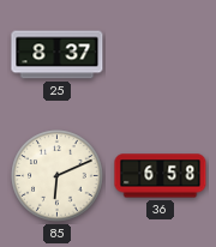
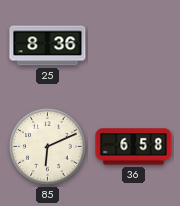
25: 8:37 -> 8:36
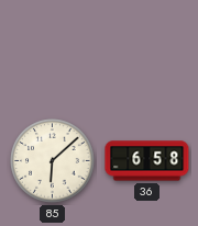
25: 8:36 -> none
85: 6:11 -> 6:08
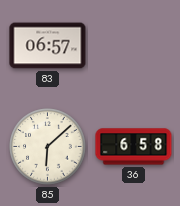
83: none -> 06:57
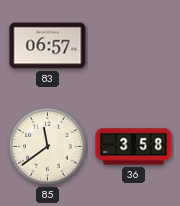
85: 6:08 -> 11:39
36: 6:58 -> 3:58
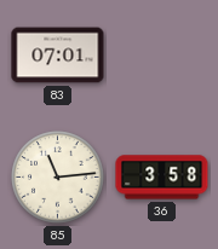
83: 06:57 -> 07:01
85: 11:39 -> 11:14
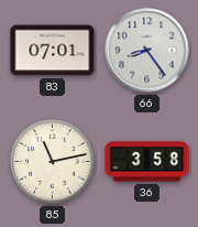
66: none -> 8:24
85: 11:14 -> 11:13
